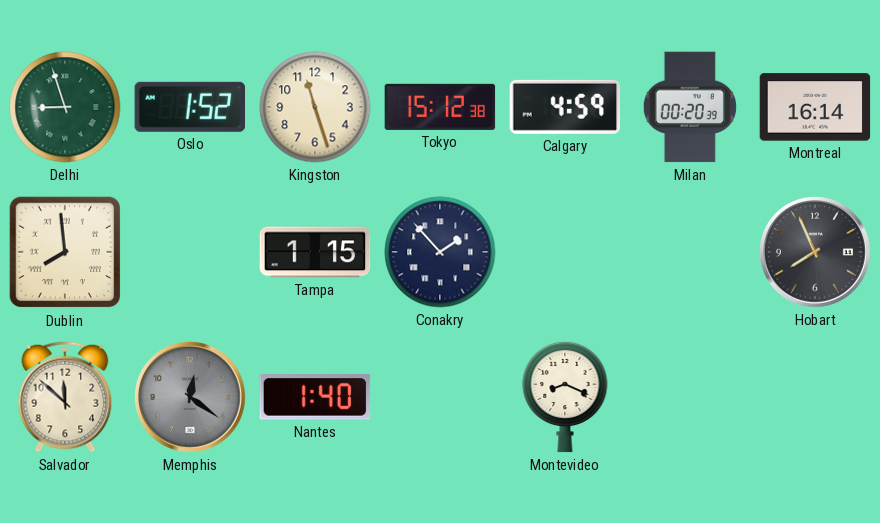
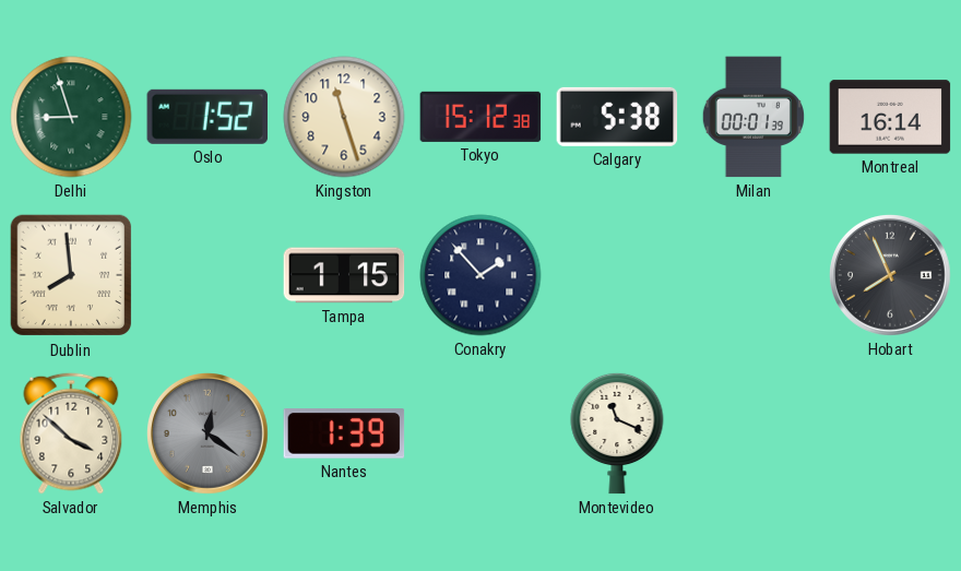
Calgary: 4:59 -> 5:38
Milan: 00:20 -> 00:01
Salvador: 11:52 -> 3:52
Nantes: 1:40 -> 1:39
Montevideo: 8:19 -> 11:19
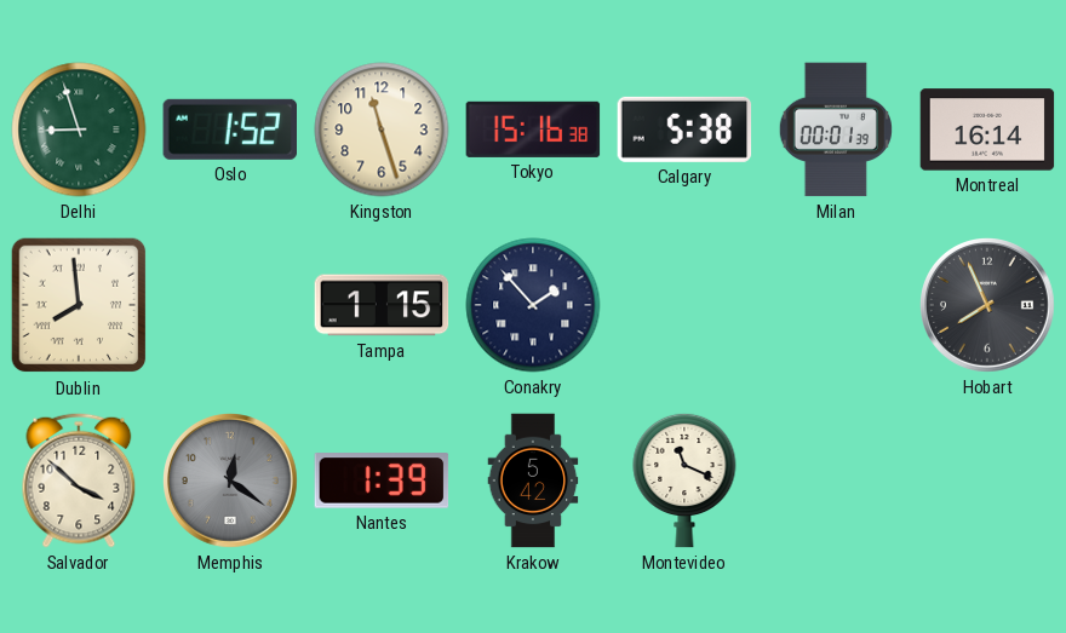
Tokyo: 15:12 -> 15:16
Krakow: none -> 5:42
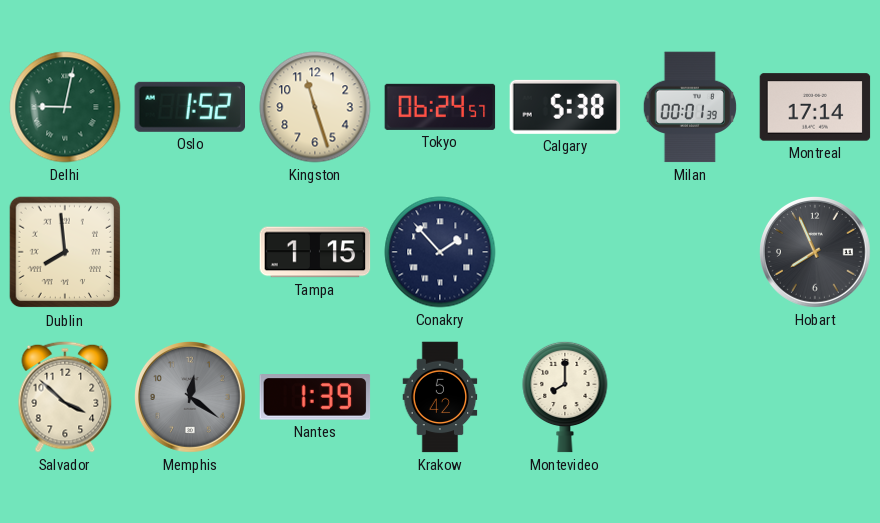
Delhi: 8:57 -> 9:02
Tokyo: 15:16 -> 06:24
Montreal: 16:14 -> 17:14
Montevideo: 11:19 -> 8:00
